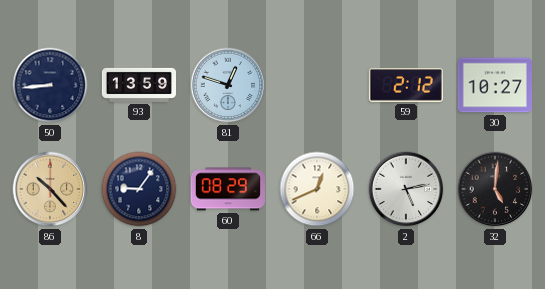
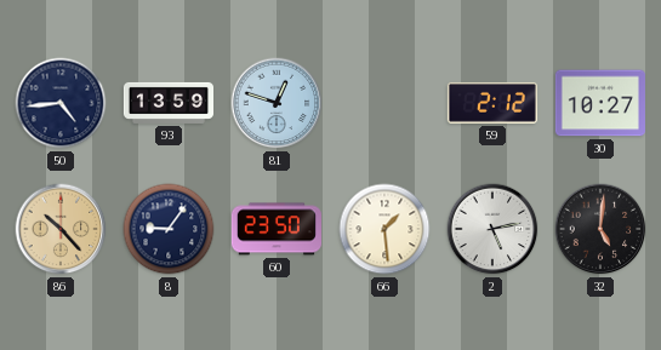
50: 8:44 -> 4:44
60: 08:29 -> 23:50
66: 12:41 -> 1:29
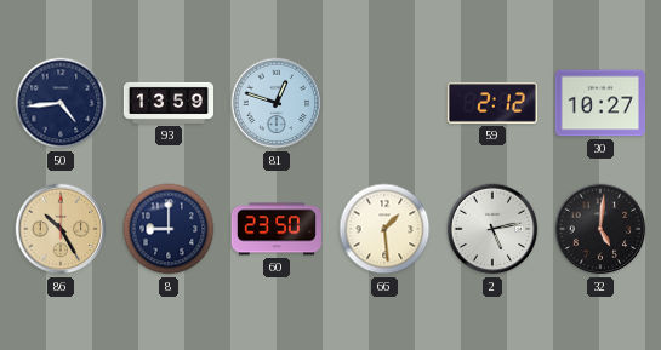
86: 10:23 -> 10:25
8: 9:06 -> 9:00
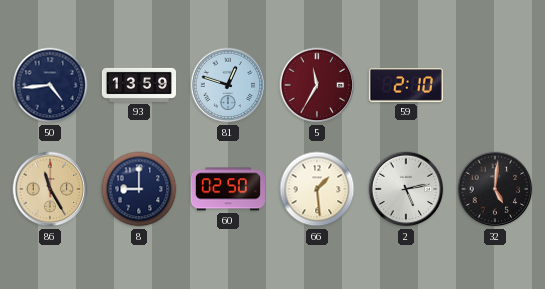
5: none -> 11:35
59: 2:12 -> 2:10
30: 10:27 -> none
86: 10:25 -> 11:25
60: 23:50 -> 02:50
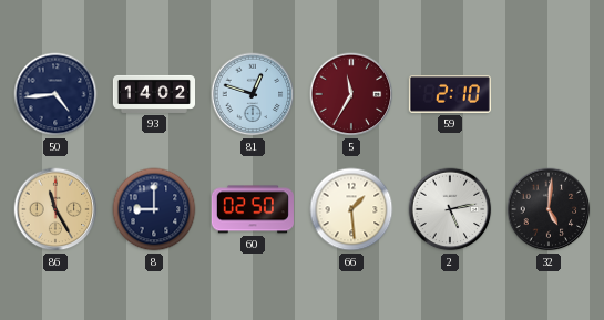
93: 13:59 -> 14:02
